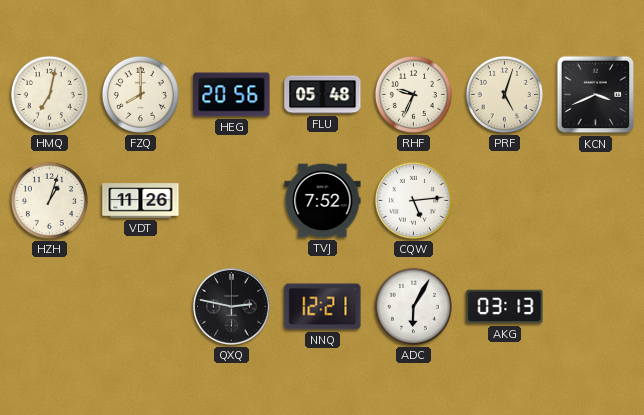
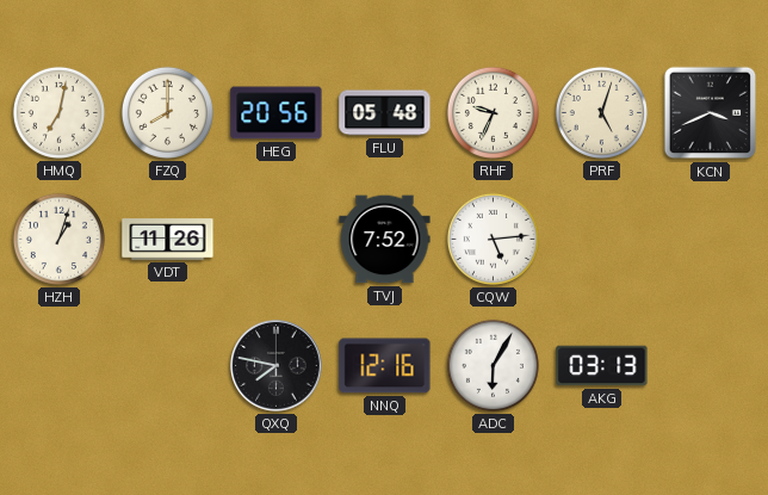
QXQ: 2:47 -> 7:47
NNQ: 12:21 -> 12:16
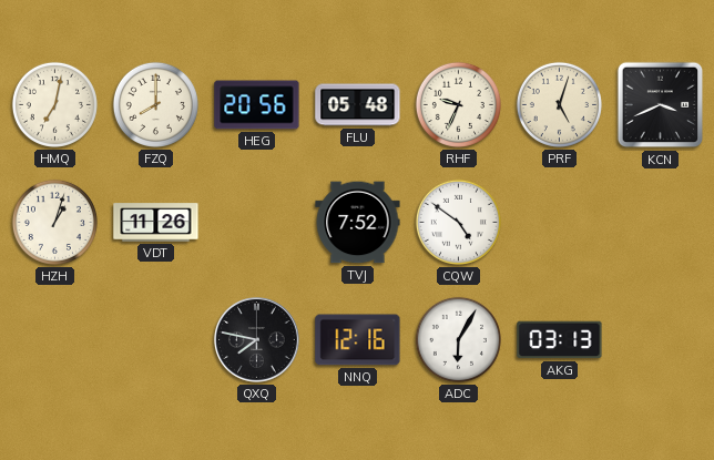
CQW: 5:14 -> 4:51
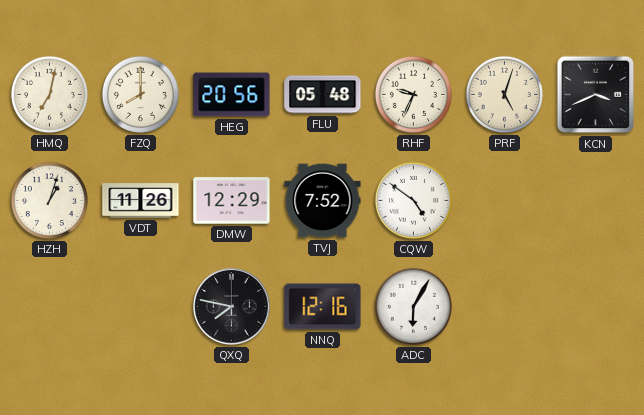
DMW: none -> 12:29
AKG: 03:13 -> none
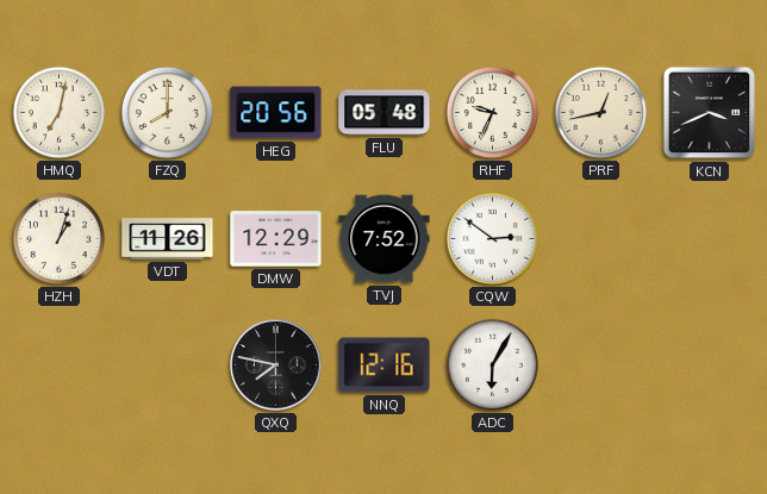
PRF: 5:03 -> 12:43
CQW: 4:51 -> 2:51
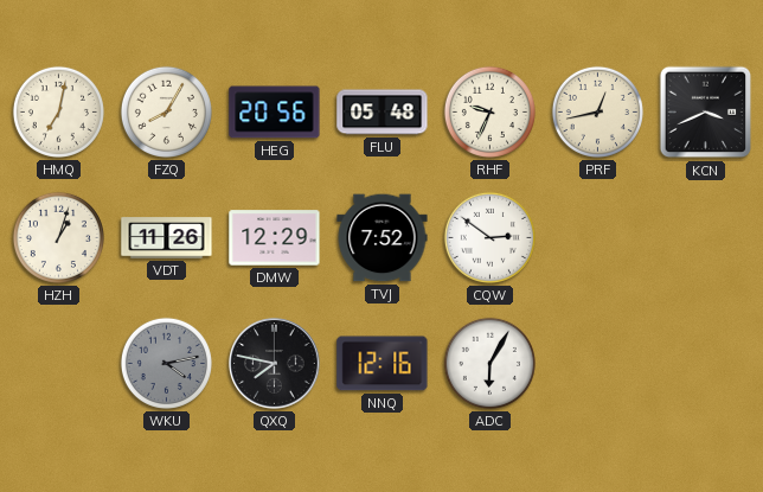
FZQ: 8:00 -> 8:05
WKU: none -> 4:13
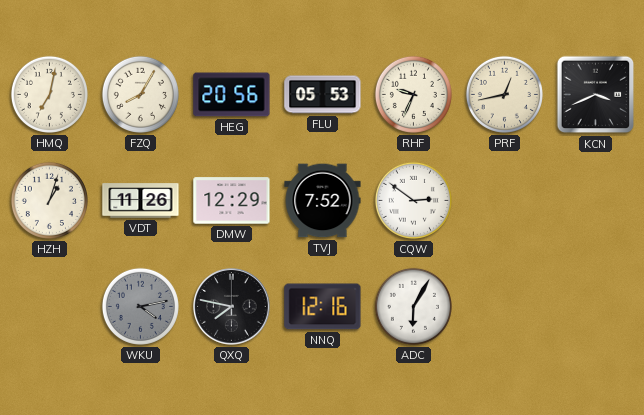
FLU: 05:48 -> 05:53
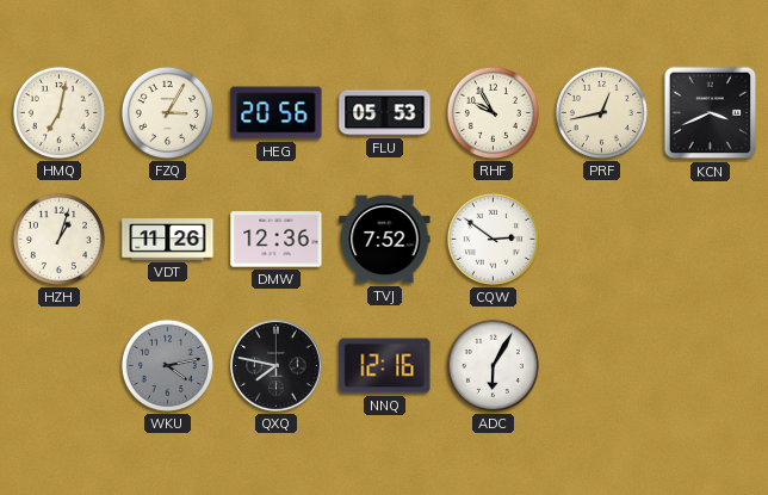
FZQ: 8:05 -> 3:05
RHF: 9:34 -> 9:55
DMW: 12:29 -> 12:36
